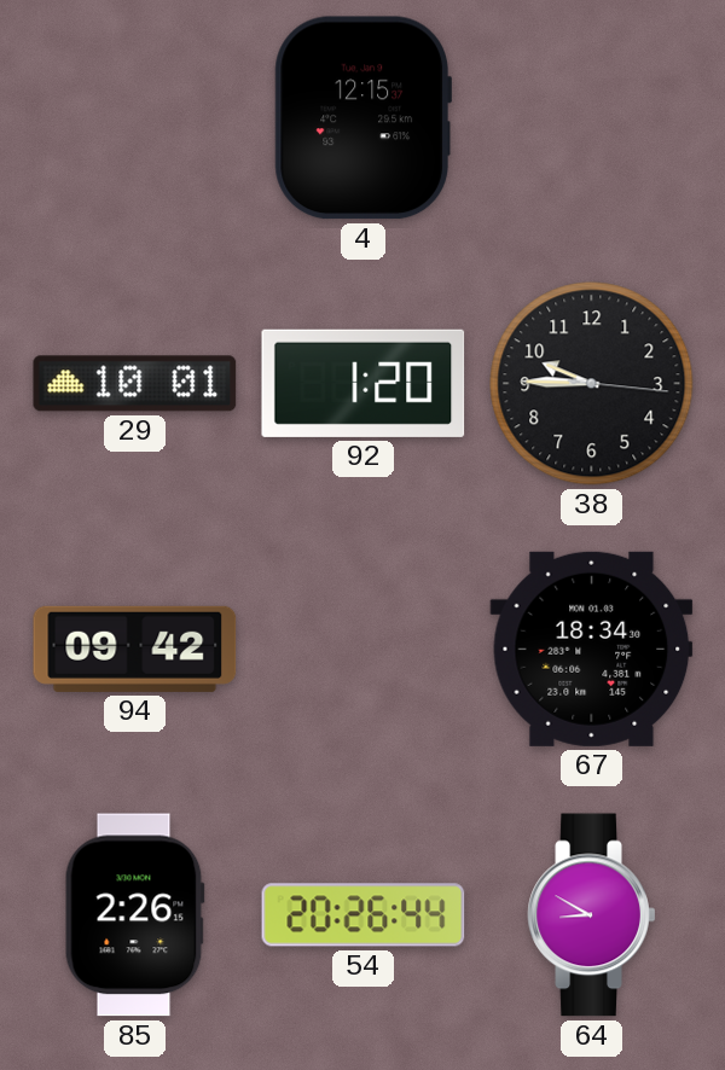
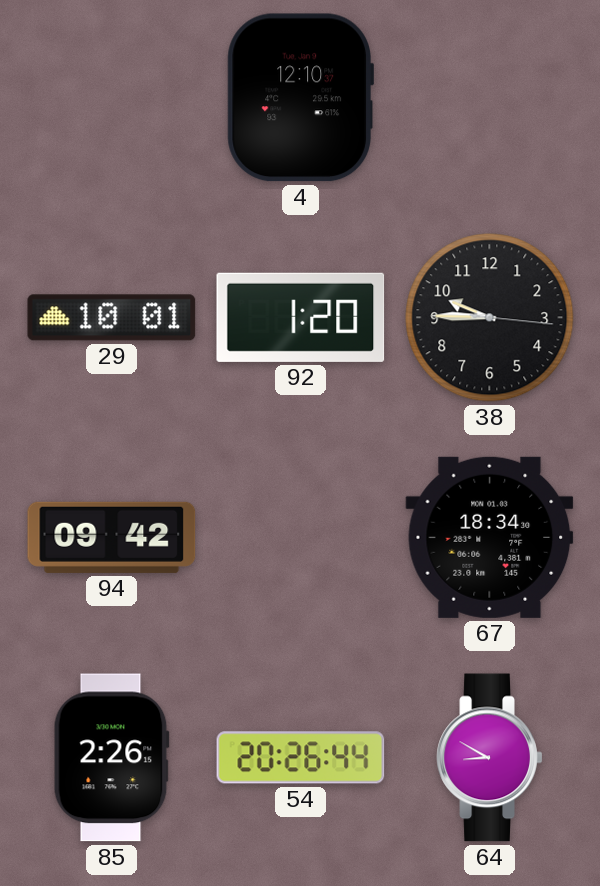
4: 12:15 -> 12:10
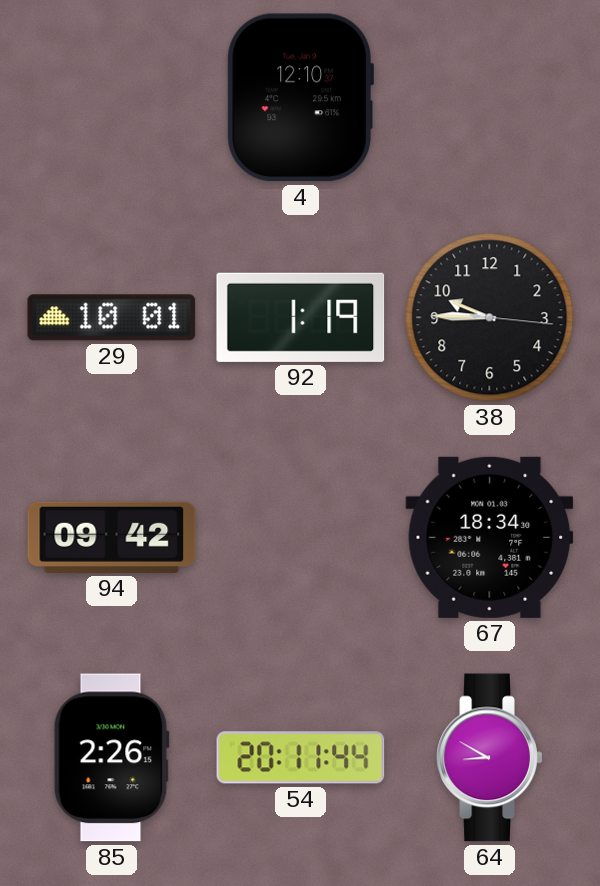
92: 1:20 -> 1:19
54: 20:26 -> 20:11
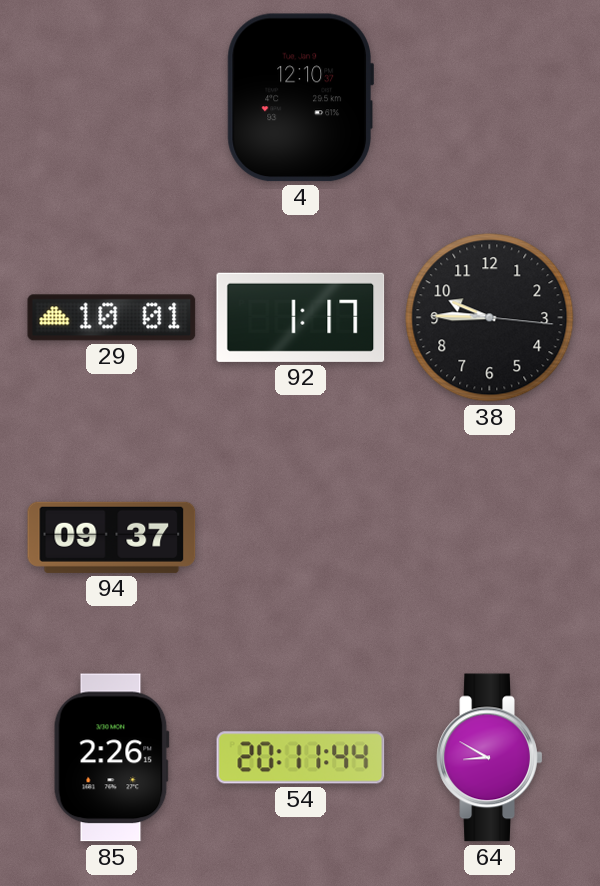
92: 1:19 -> 1:17
94: 09:42 -> 09:37
67: 18:34 -> none
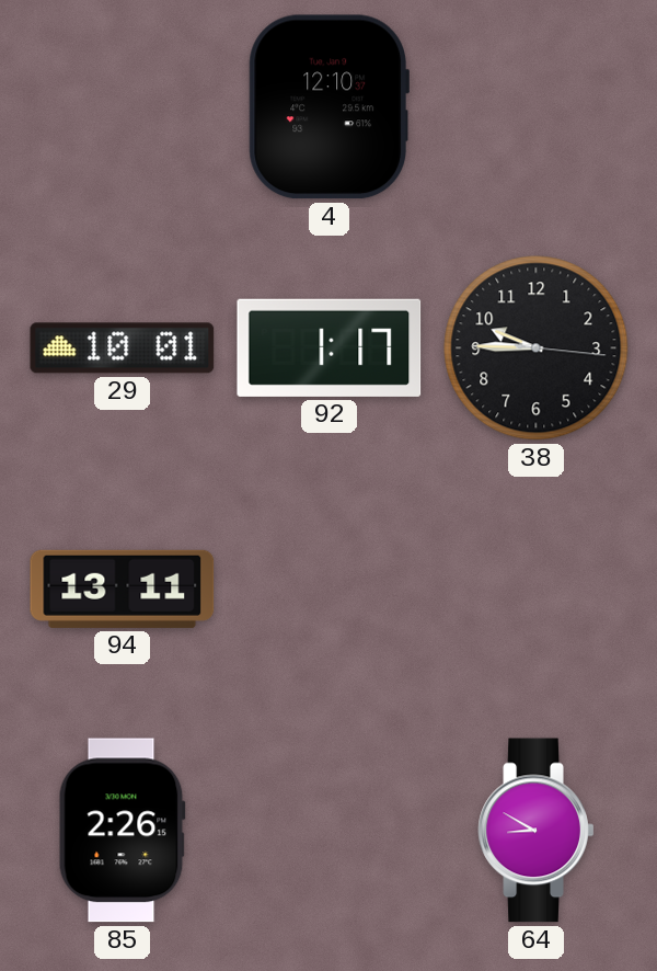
94: 09:37 -> 13:11
54: 20:11 -> none
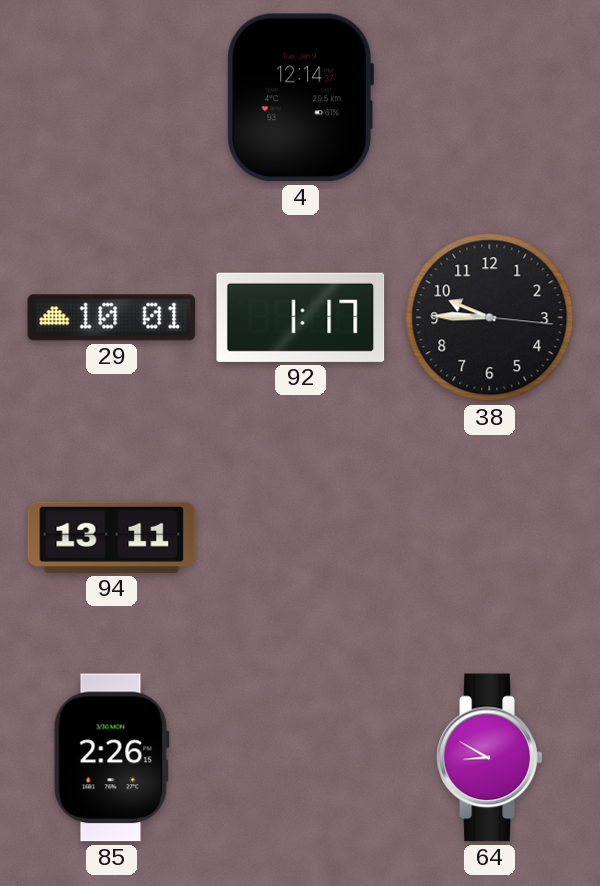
4: 12:10 -> 12:14
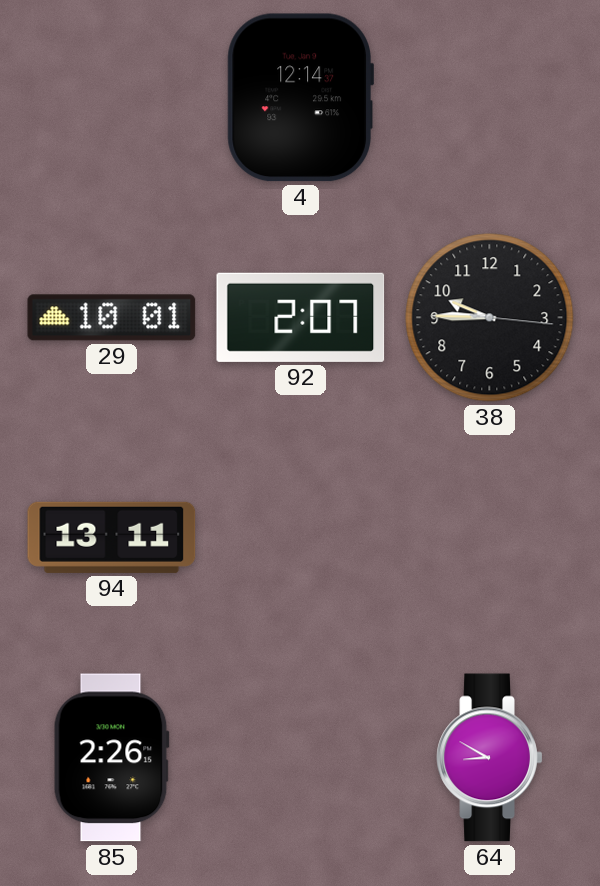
92: 1:17 -> 2:07
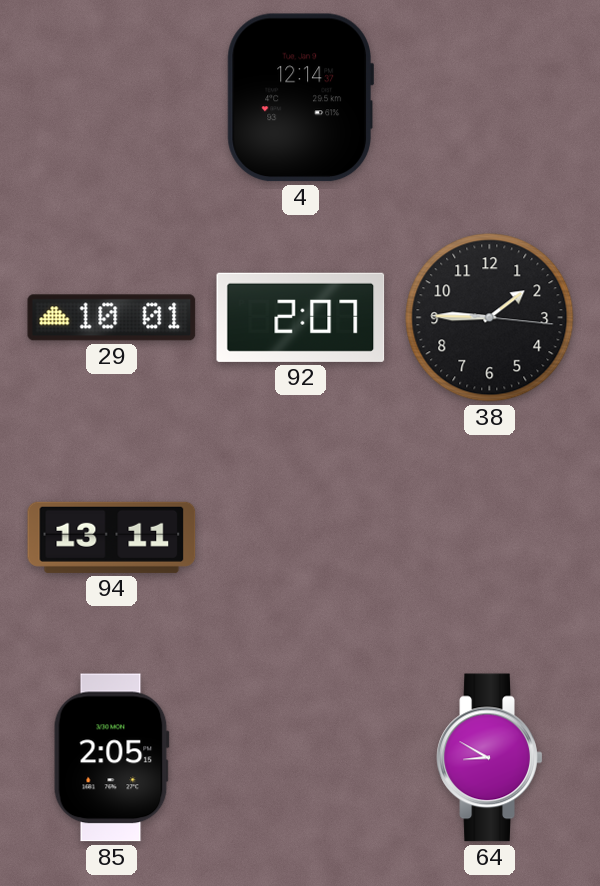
38: 9:45 -> 1:45
85: 2:26 -> 2:05
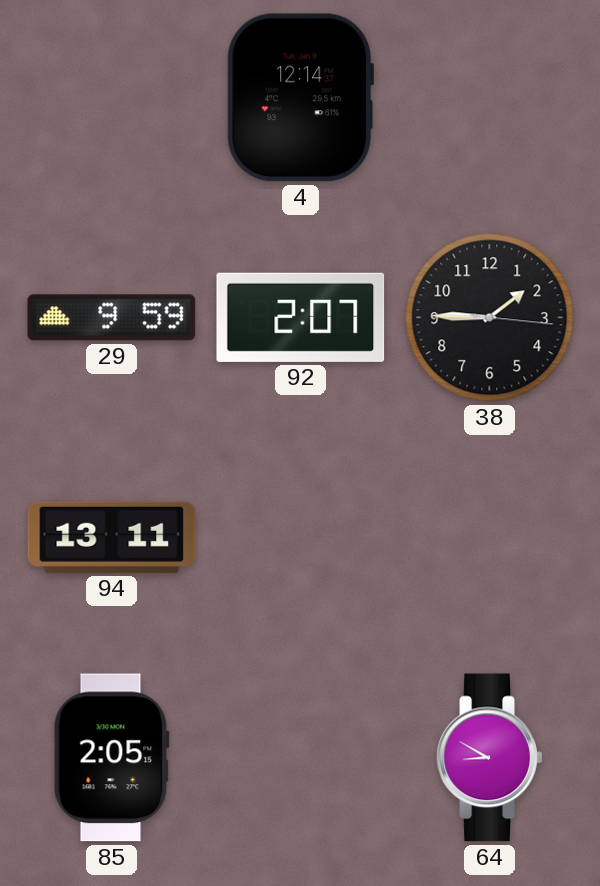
29: 10:01 -> 9:59
